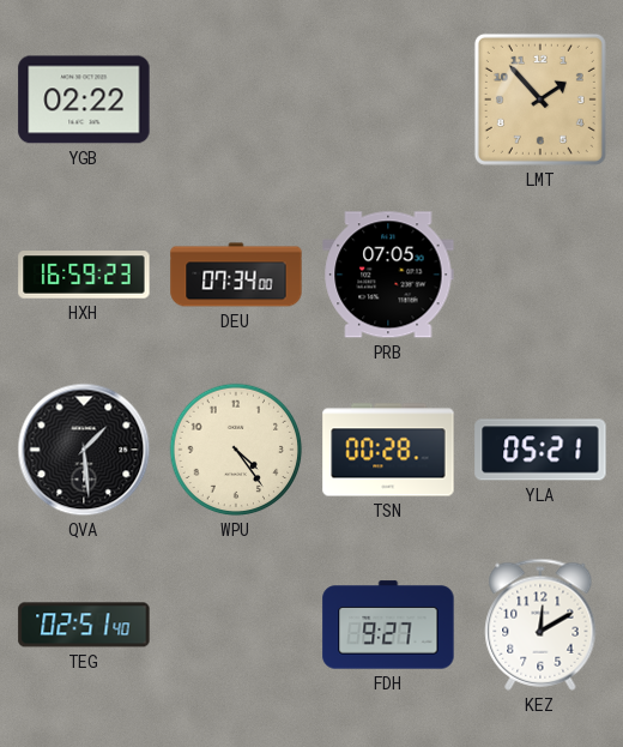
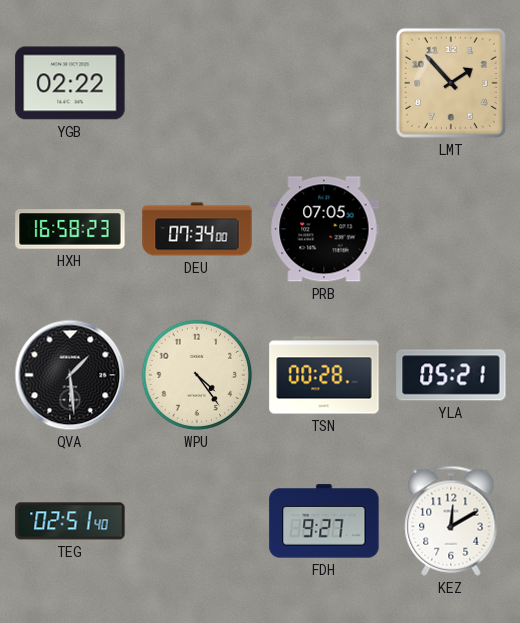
HXH: 16:59 -> 16:58
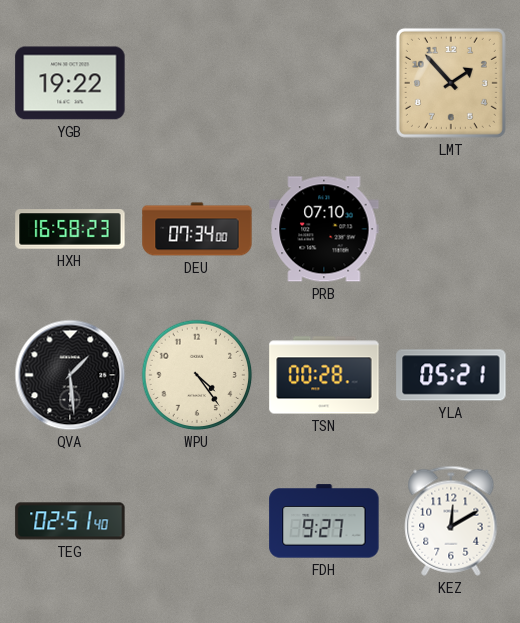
YGB: 02:22 -> 19:22
PRB: 07:05 -> 07:10
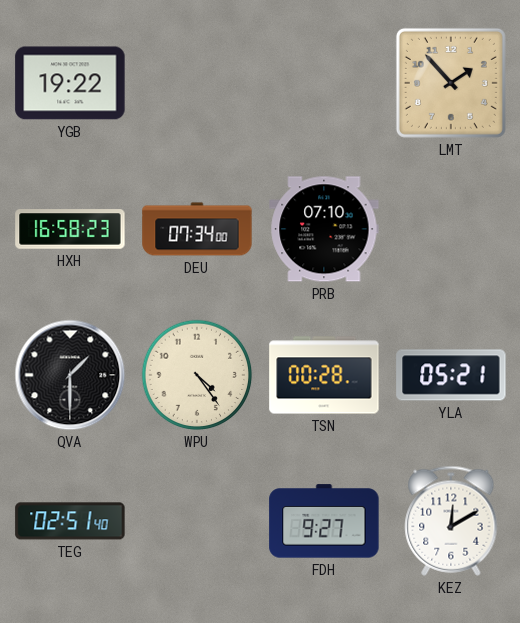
QVA: 1:29 -> 1:30
